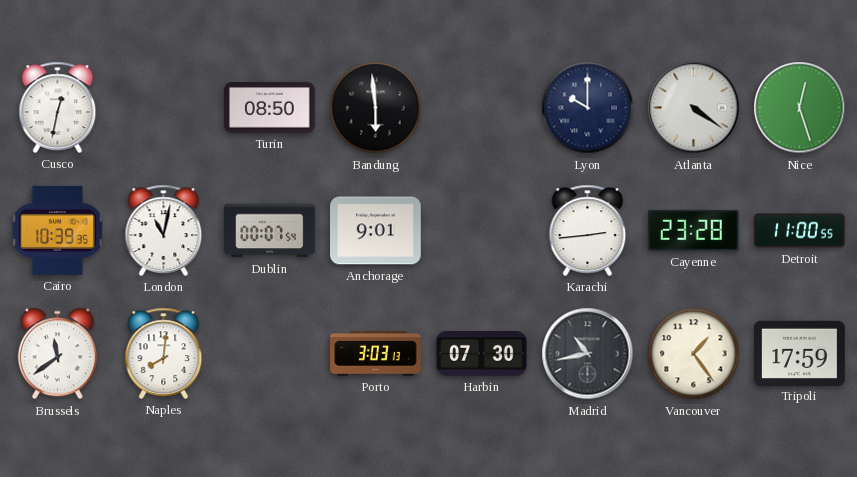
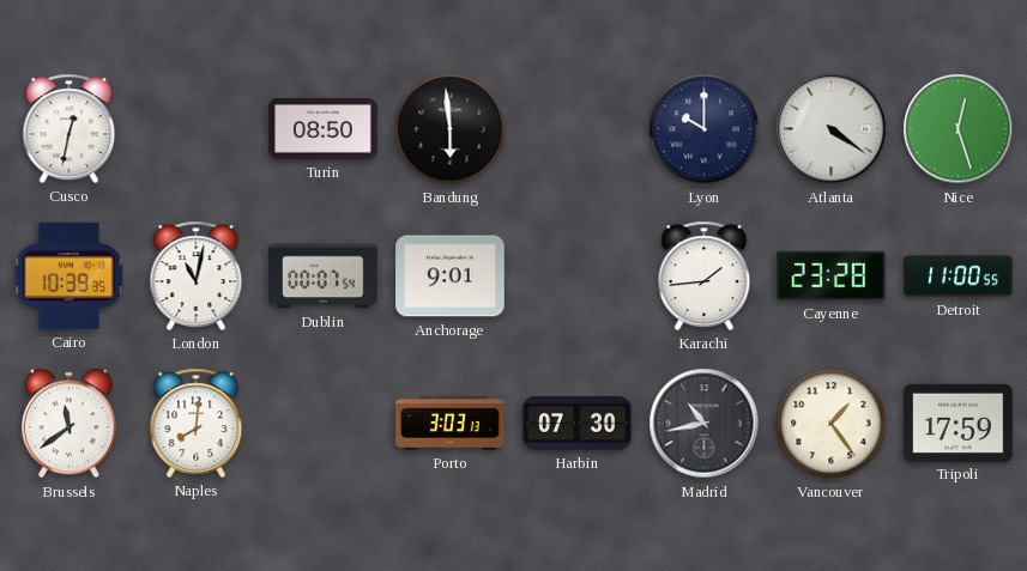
Karachi: 2:44 -> 1:44
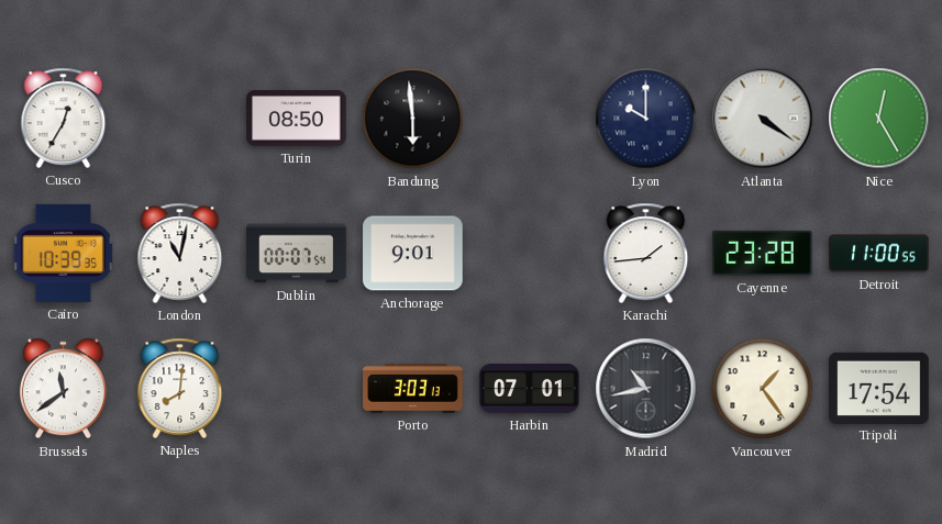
Cusco: 12:32 -> 12:35
Nice: 12:27 -> 12:25
Harbin: 07:30 -> 07:01
Tripoli: 17:59 -> 17:54
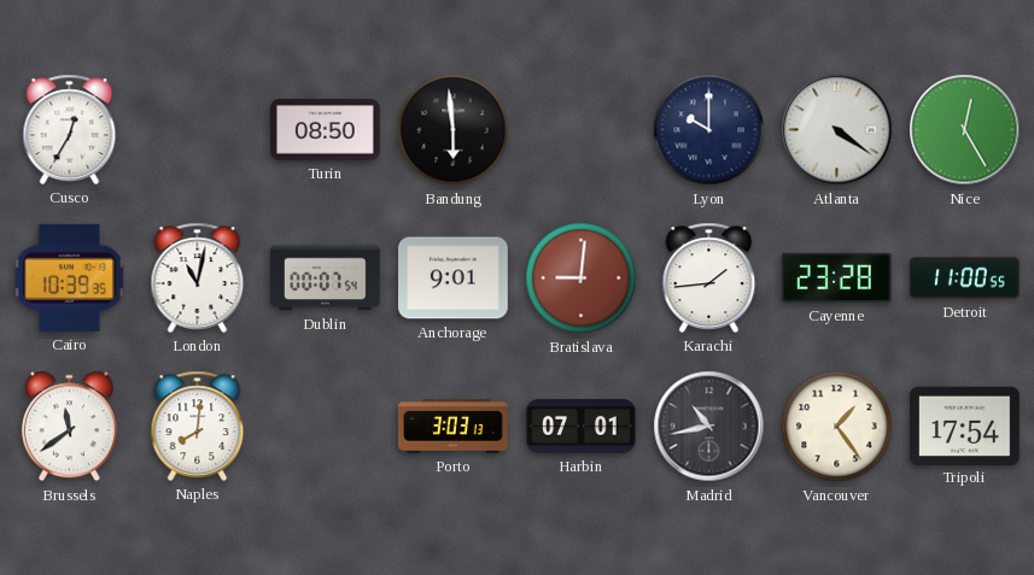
Bratislava: none -> 9:01
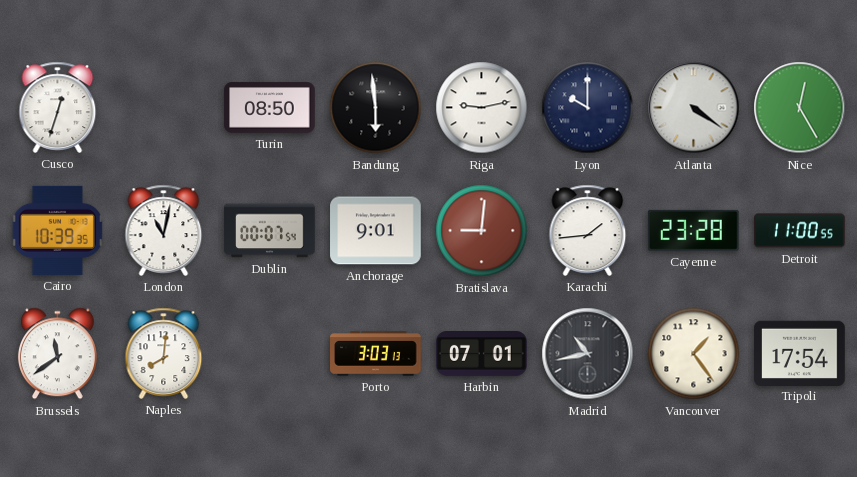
Cusco: 12:35 -> 12:33
Riga: none -> 9:13
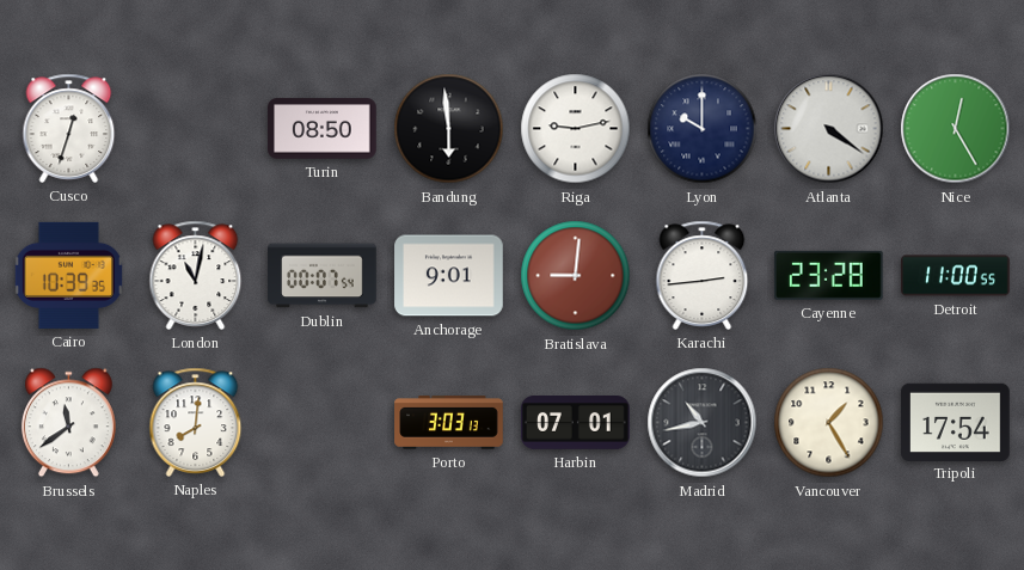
Karachi: 1:44 -> 2:44
Vancouver: 1:24 -> 1:25
